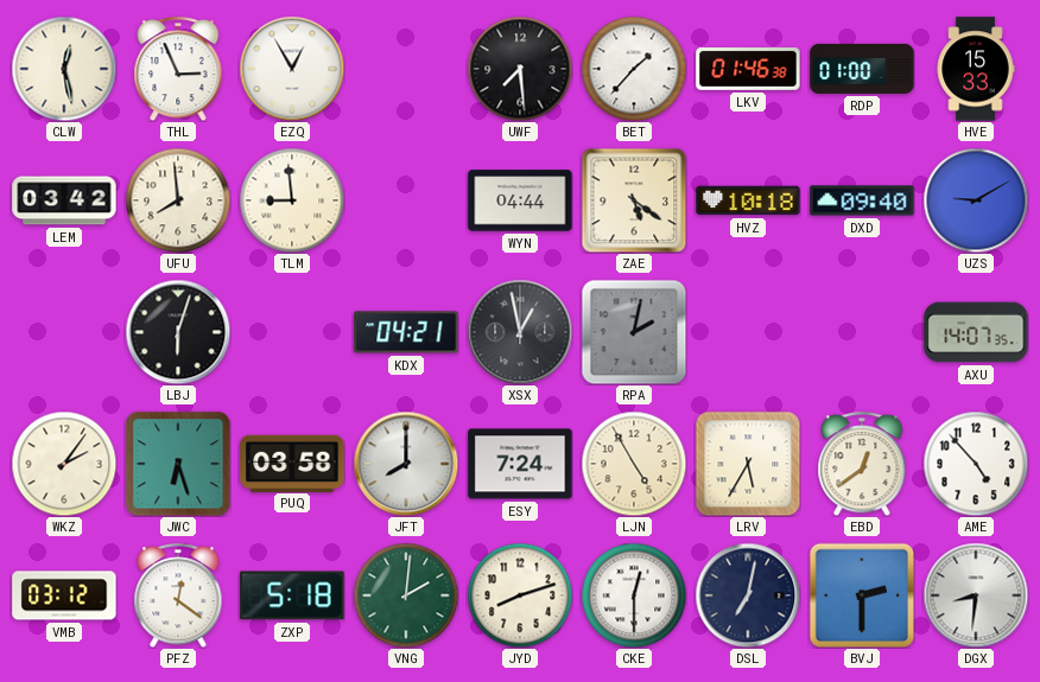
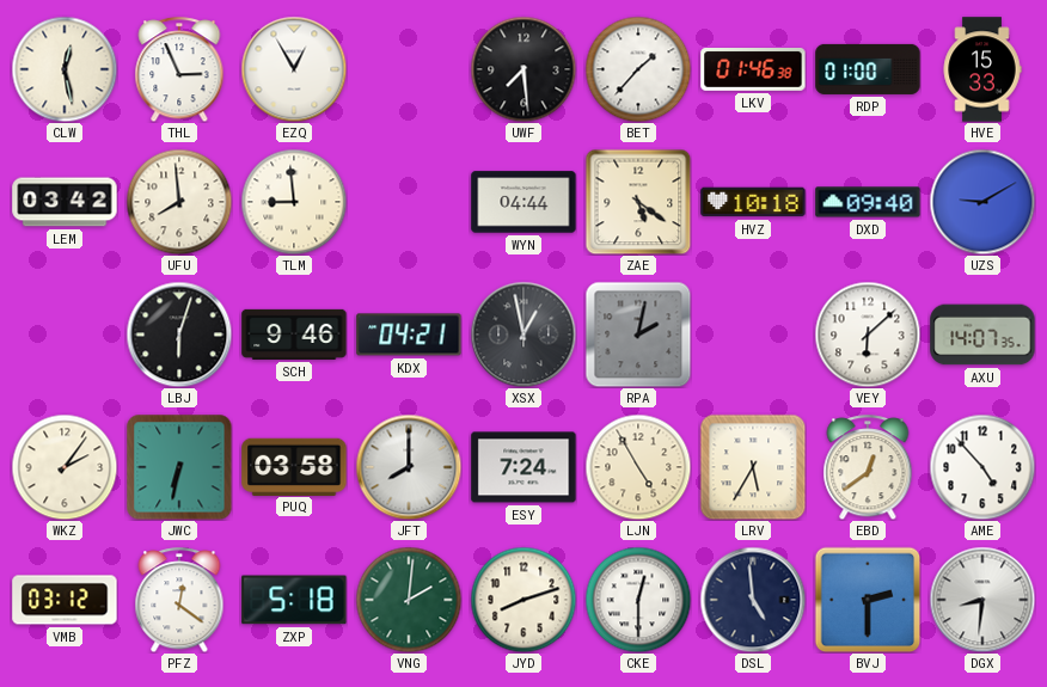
SCH: none -> 9:46
VEY: none -> 6:08
JWC: 6:27 -> 6:32
DSL: 7:02 -> 4:59
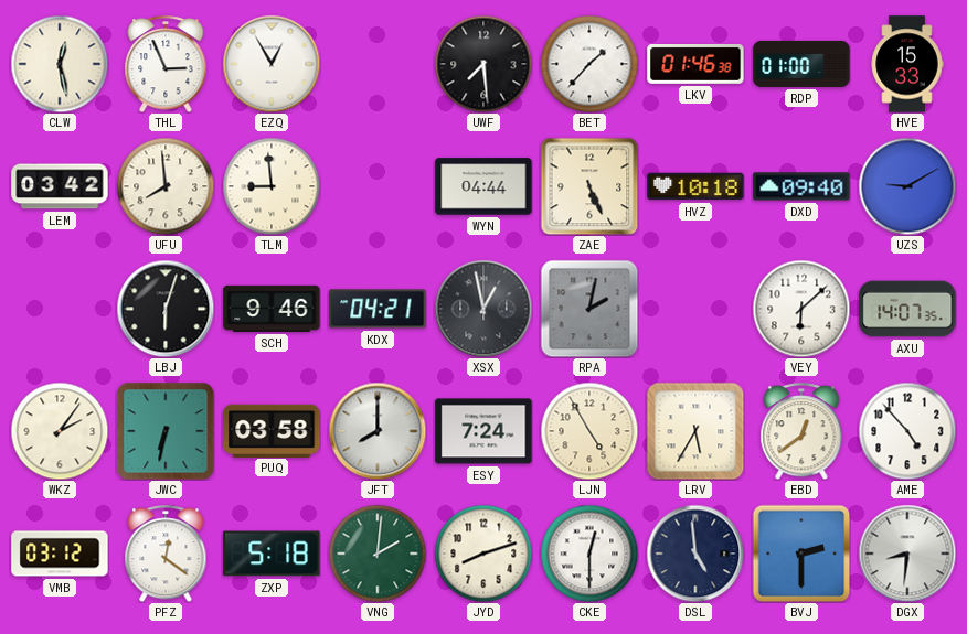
ZAE: 5:21 -> 5:26
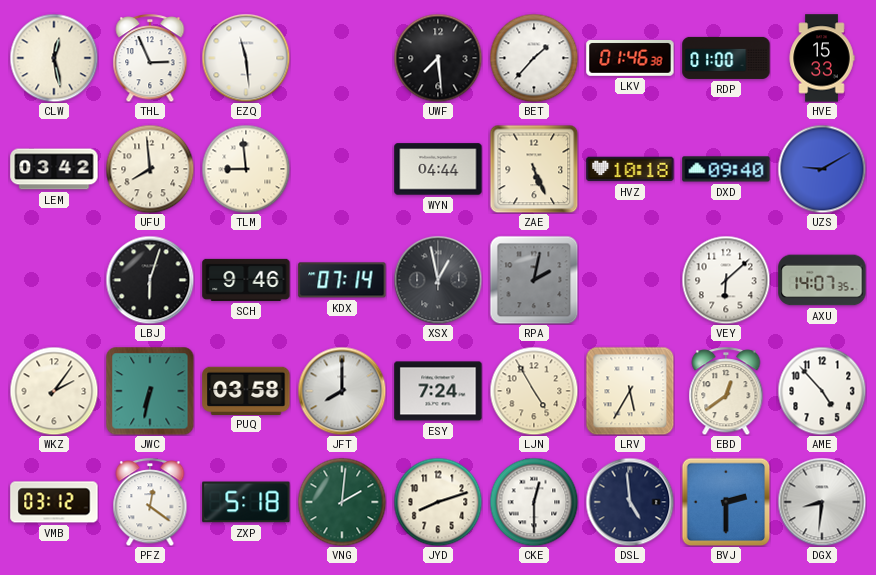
EZQ: 12:55 -> 11:29
KDX: 04:21 -> 07:14
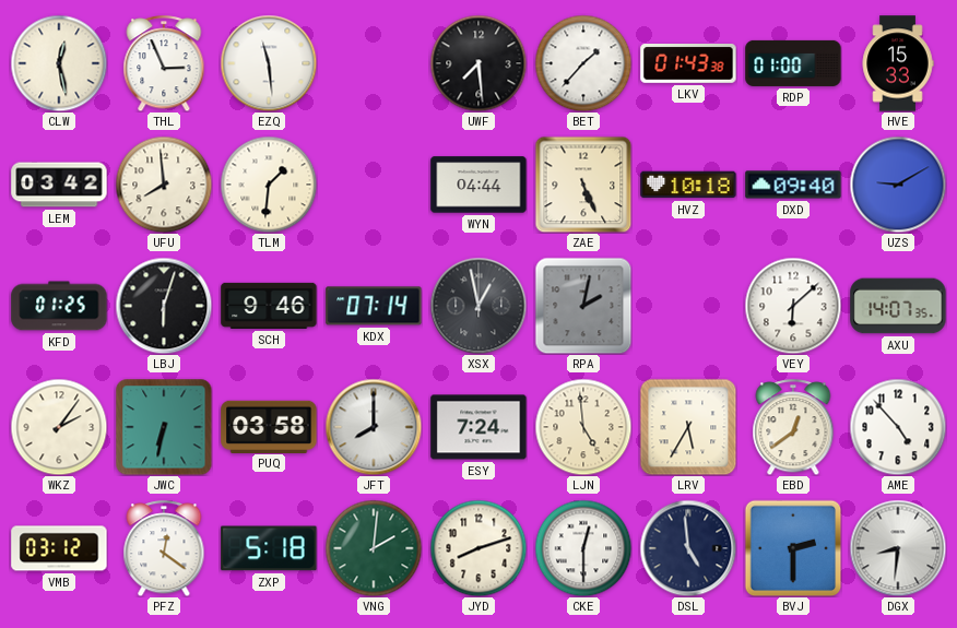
LKV: 01:46 -> 01:43
TLM: 8:59 -> 1:31
KFD: none -> 01:25
LJN: 4:55 -> 4:59
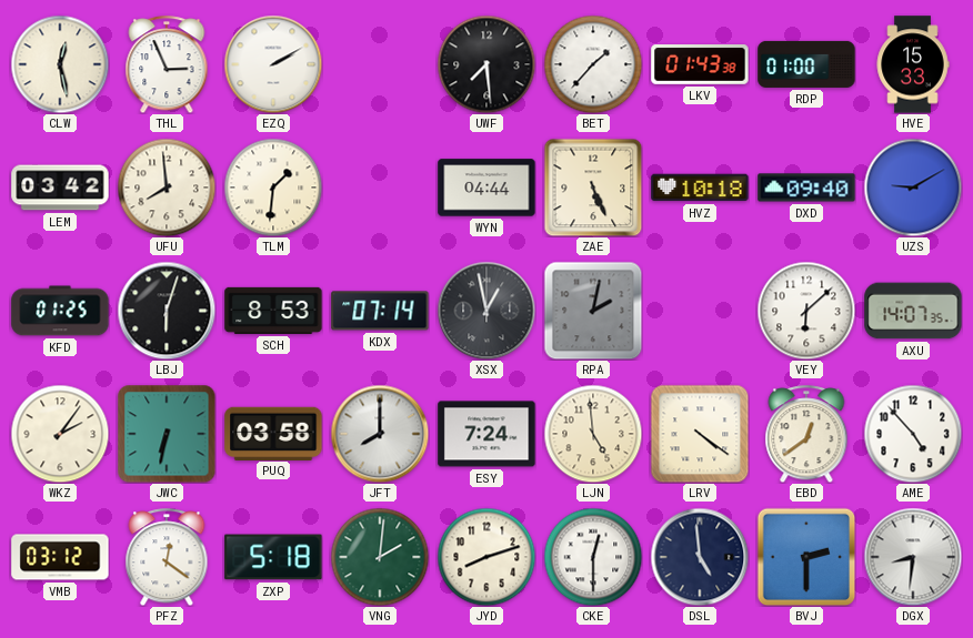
EZQ: 11:29 -> 2:10
SCH: 9:46 -> 8:53
LRV: 5:35 -> 4:21
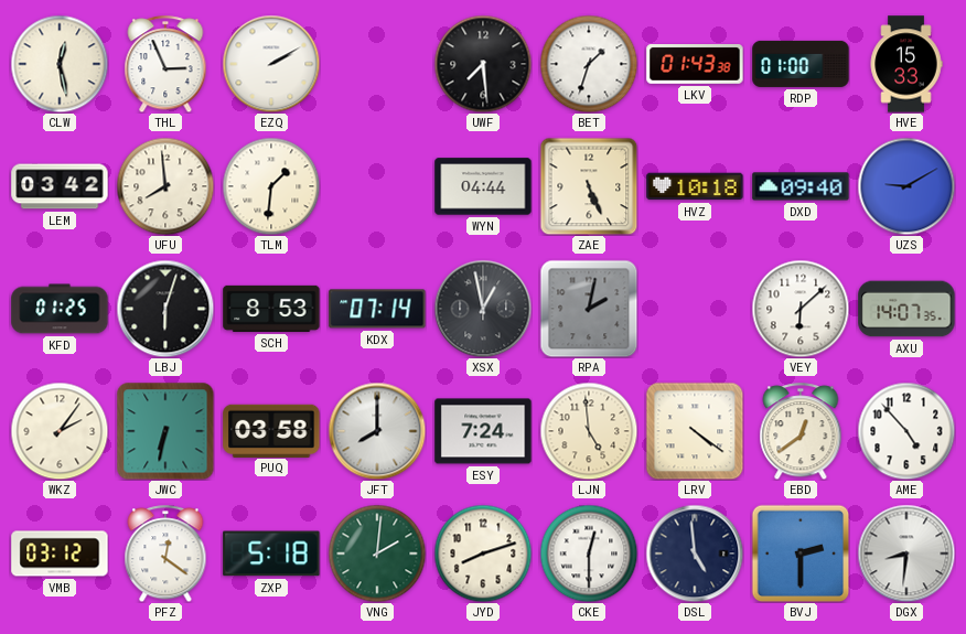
BET: 1:37 -> 1:33
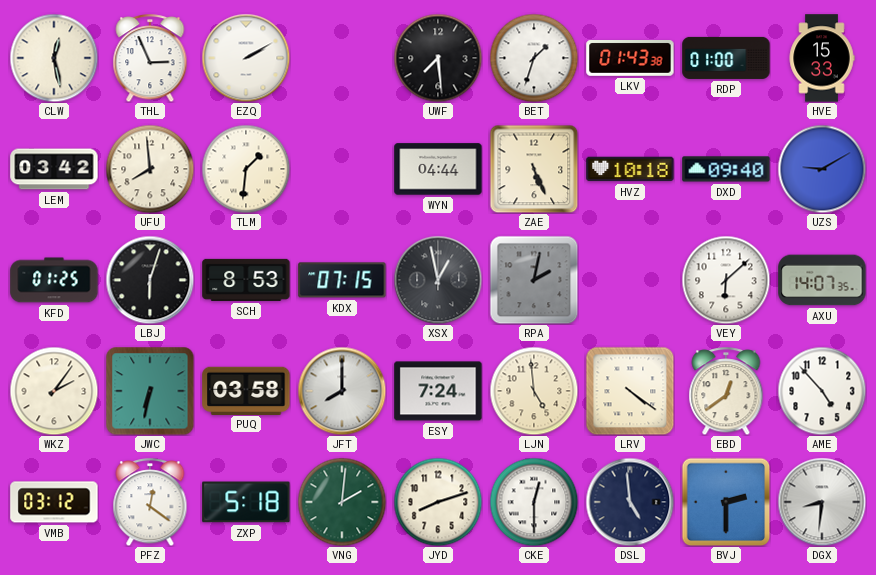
KDX: 07:14 -> 07:15
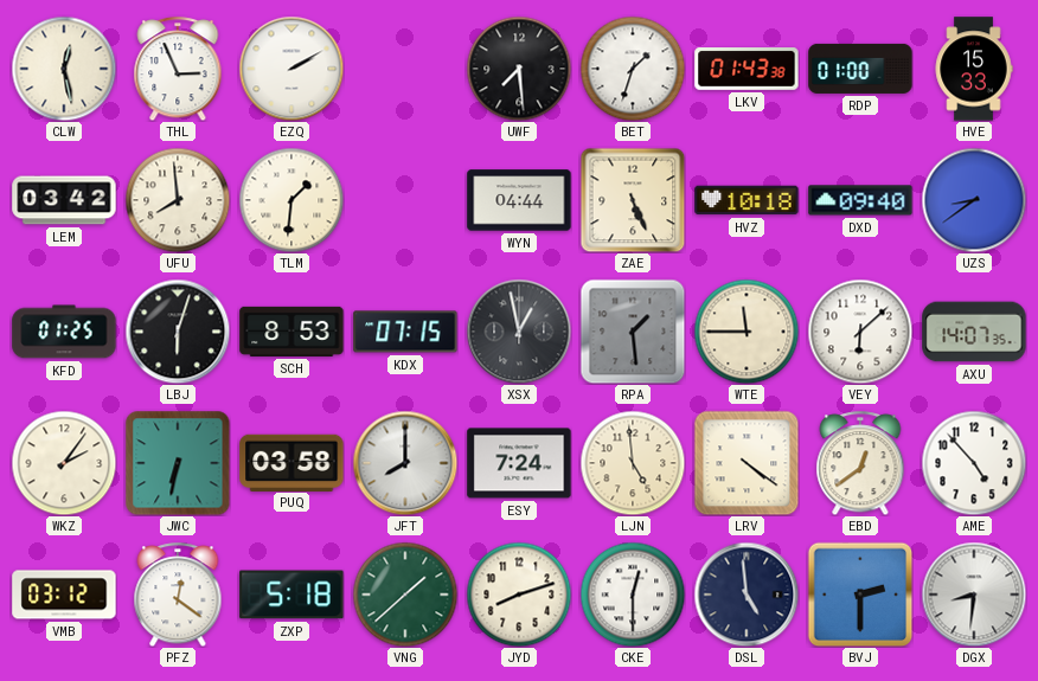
UZS: 9:10 -> 8:39
RPA: 2:02 -> 1:29
WTE: none -> 11:45
VNG: 2:01 -> 1:38
